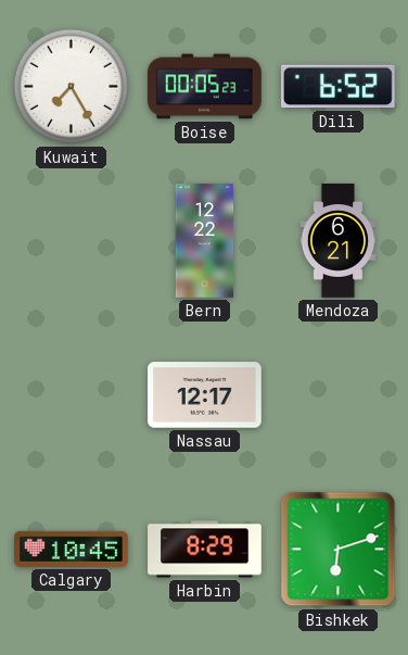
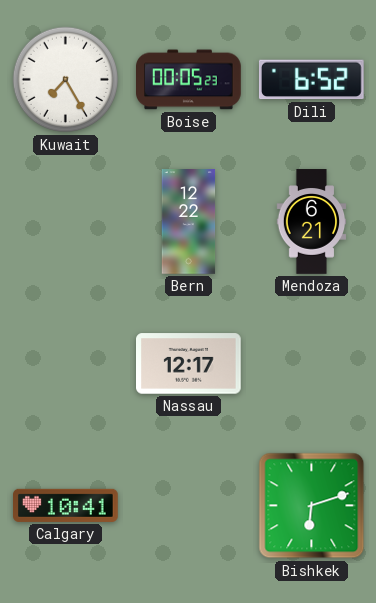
Calgary: 10:45 -> 10:41
Harbin: 8:29 -> none
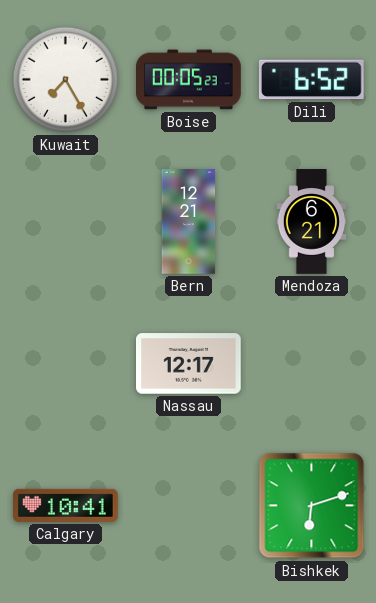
Bern: 12:22 -> 12:21
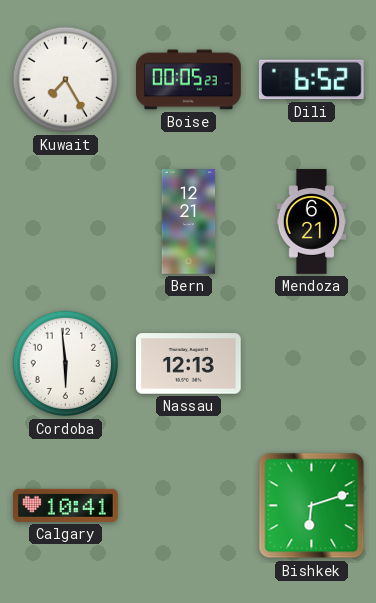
Cordoba: none -> 5:59
Nassau: 12:17 -> 12:13
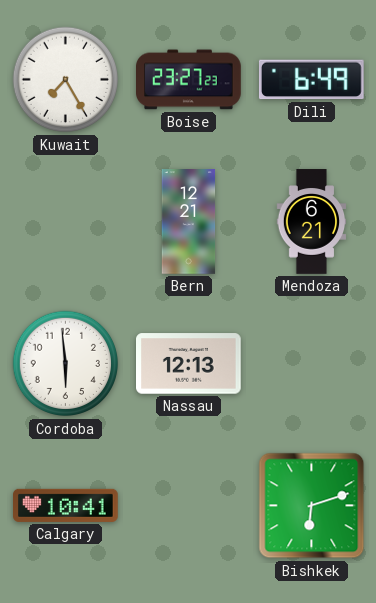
Boise: 00:05 -> 23:27
Dili: 6:52 -> 6:49
